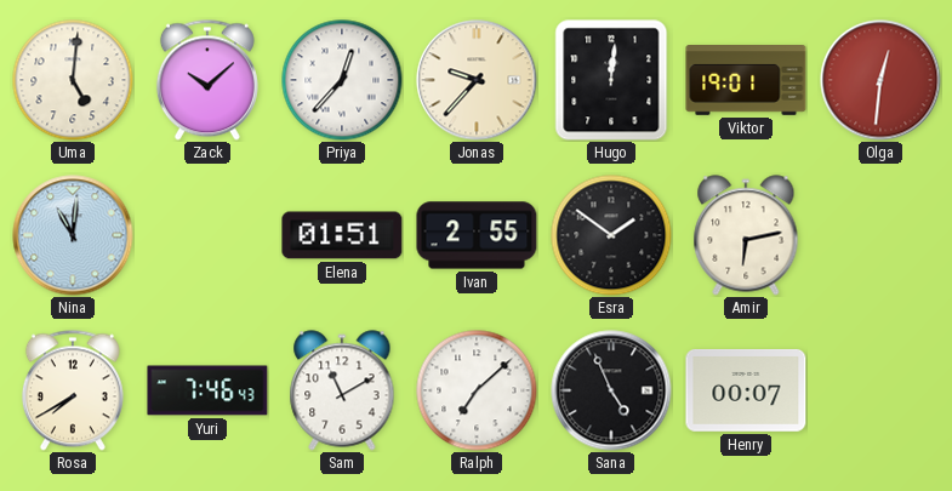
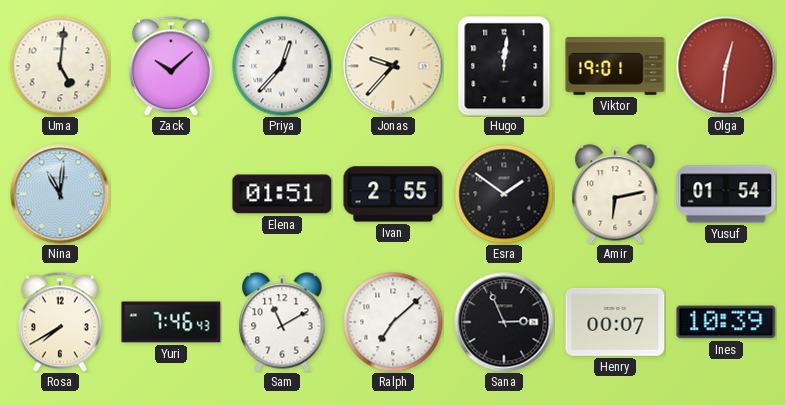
Yusuf: none -> 01:54
Sana: 4:56 -> 2:56
Ines: none -> 10:39
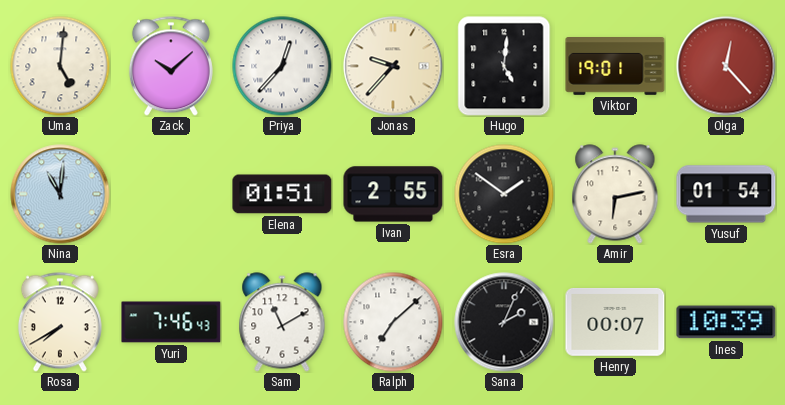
Hugo: 12:01 -> 5:01
Olga: 12:31 -> 12:23
Sana: 2:56 -> 2:04
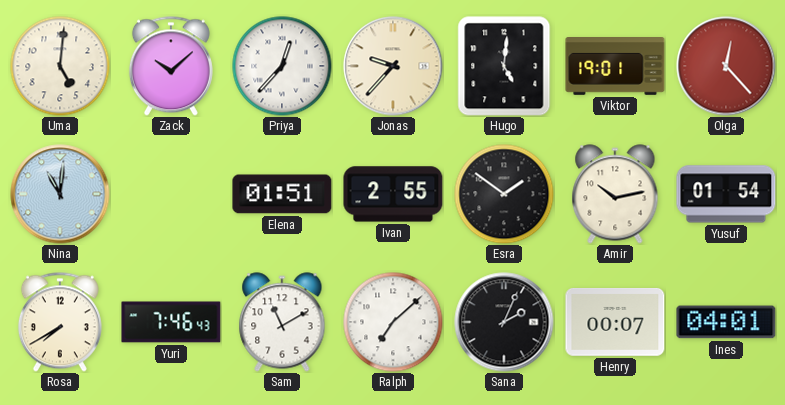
Amir: 6:13 -> 10:13
Ines: 10:39 -> 04:01
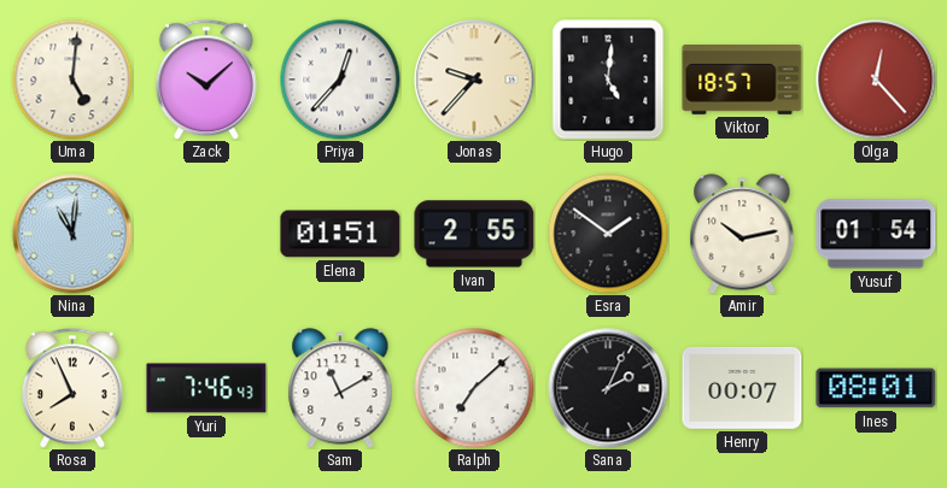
Viktor: 19:01 -> 18:57
Rosa: 7:40 -> 7:56
Ines: 04:01 -> 08:01
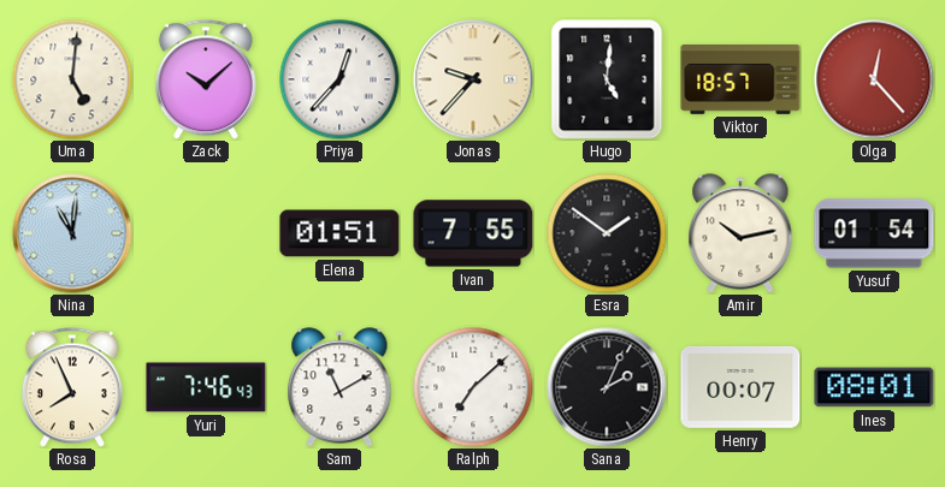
Ivan: 2:55 -> 7:55
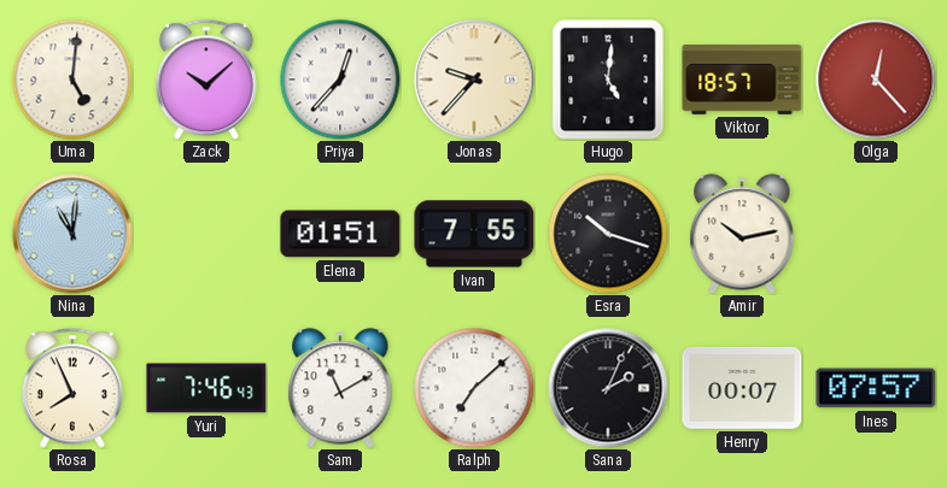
Esra: 1:51 -> 10:18
Yusuf: 01:54 -> none
Ines: 08:01 -> 07:57
